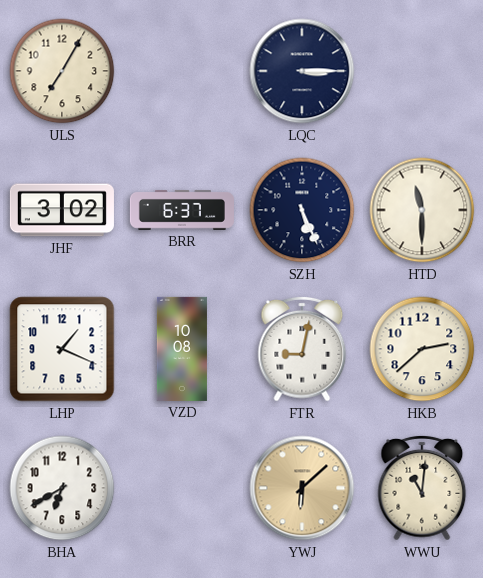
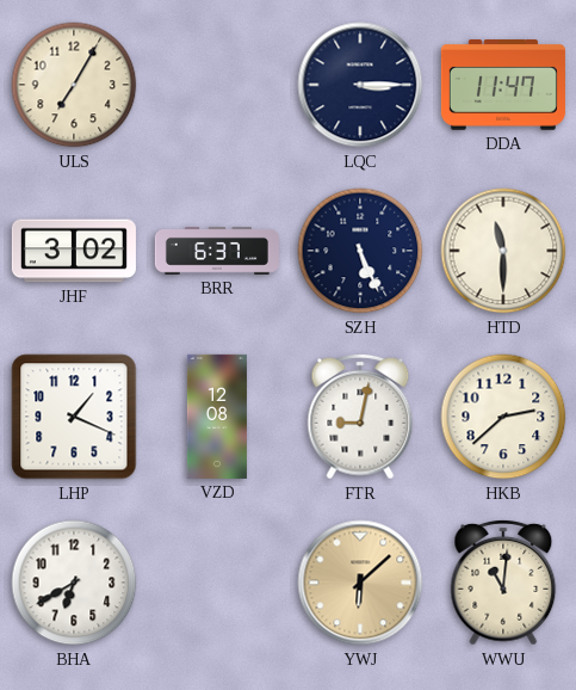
DDA: none -> 11:47
VZD: 10:08 -> 12:08
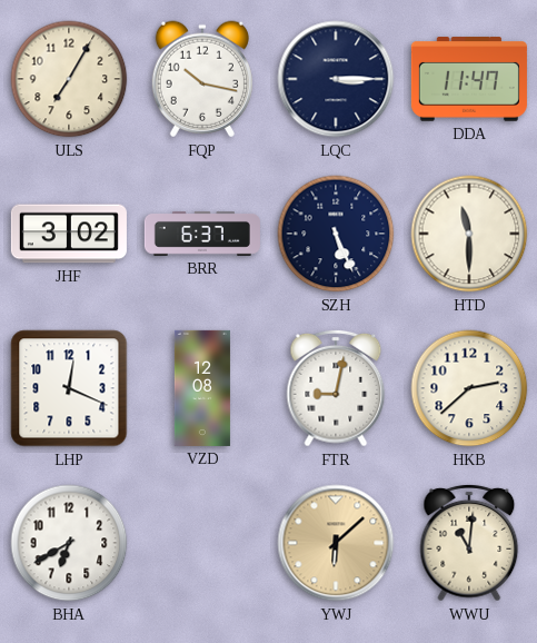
FQP: none -> 10:17
LHP: 1:19 -> 12:19
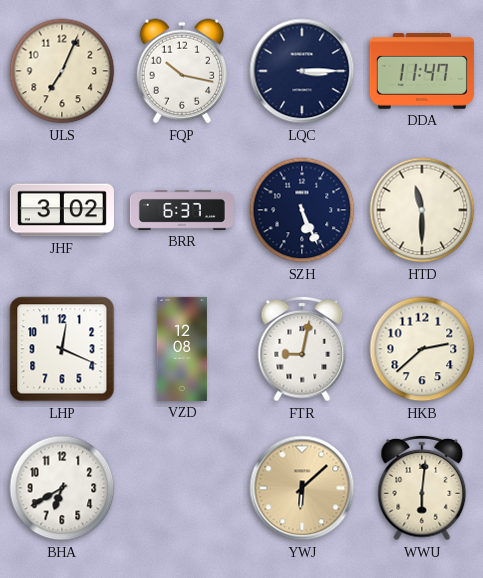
ULS: 7:05 -> 7:04
WWU: 11:01 -> 6:01
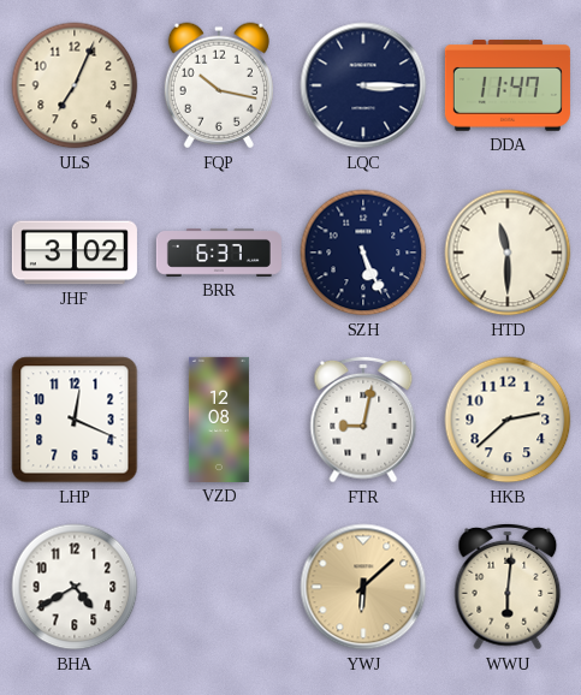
BHA: 6:40 -> 4:40
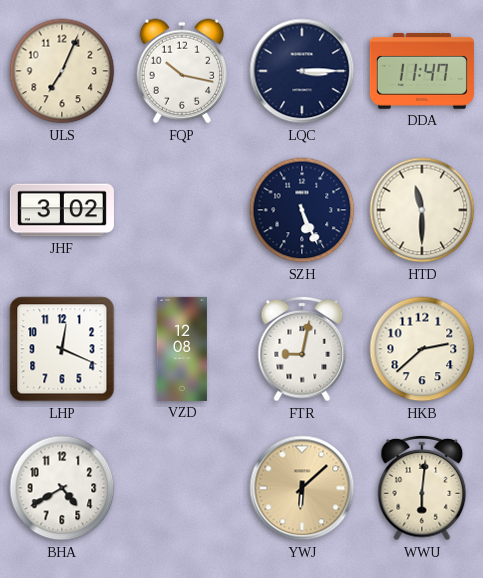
BRR: 6:37 -> none
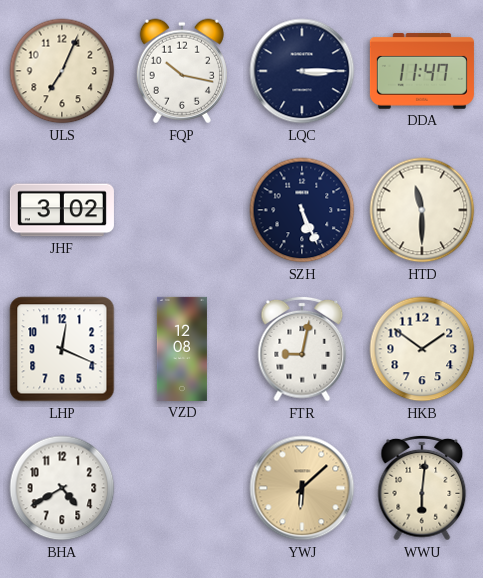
HKB: 2:38 -> 1:51
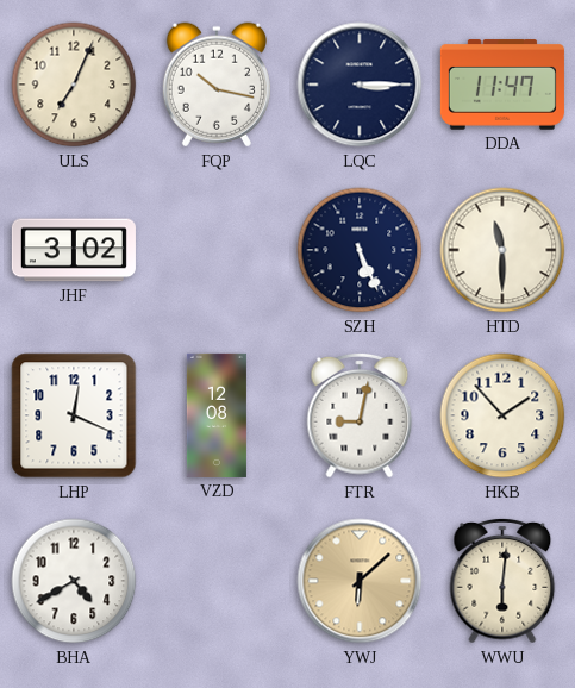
HKB: 1:51 -> 1:53
